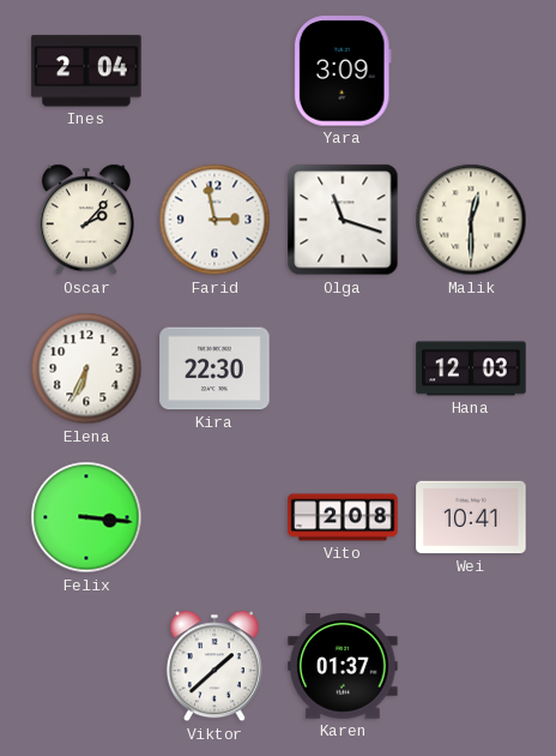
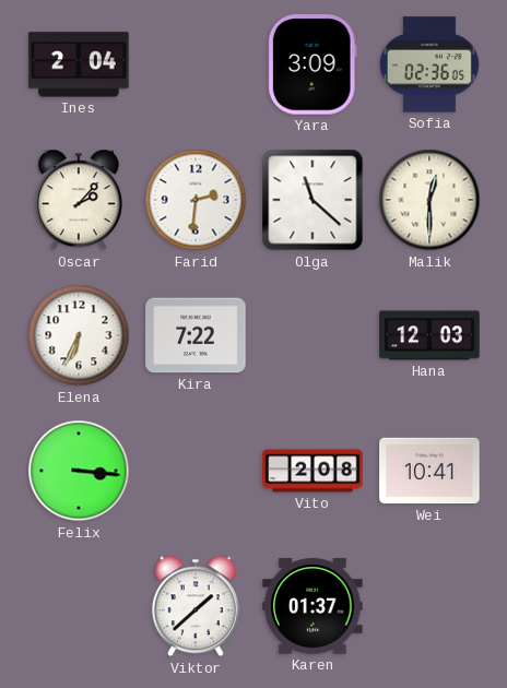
Sofia: none -> 02:36
Farid: 2:58 -> 2:31
Olga: 11:18 -> 11:22
Kira: 22:30 -> 7:22
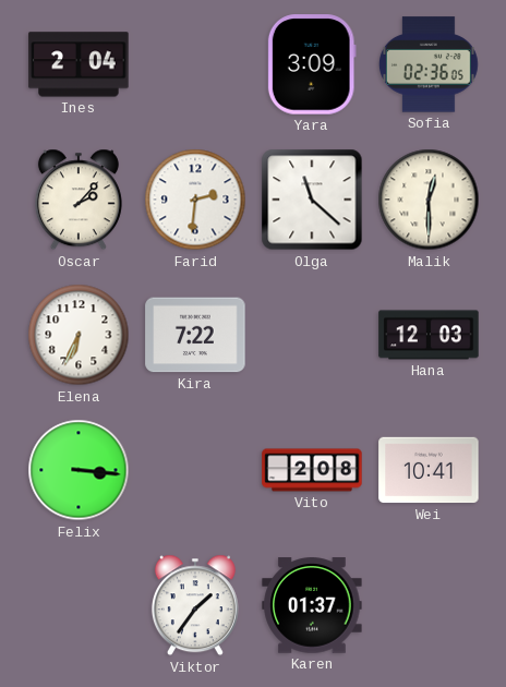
Viktor: 1:38 -> 1:36
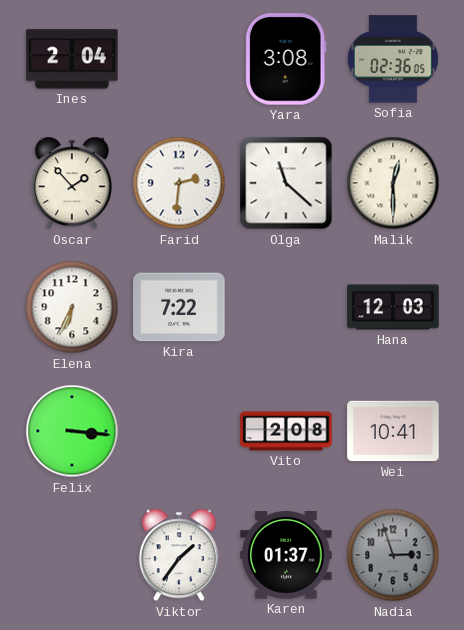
Yara: 3:09 -> 3:08
Oscar: 2:07 -> 1:53
Nadia: none -> 2:57
